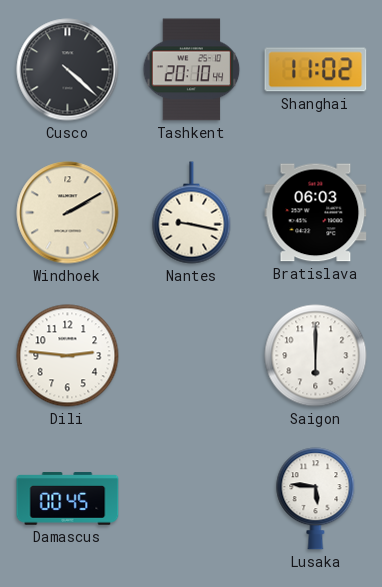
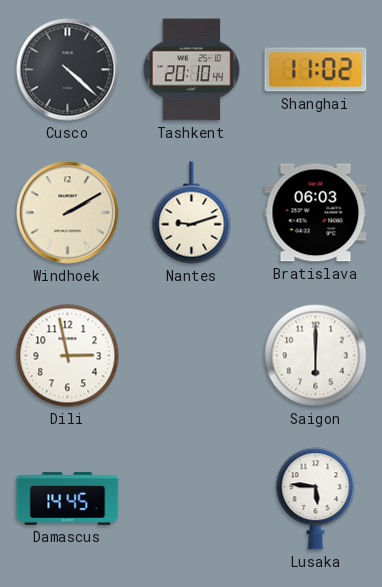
Nantes: 9:17 -> 9:12
Dili: 2:46 -> 2:58
Damascus: 00:45 -> 14:45
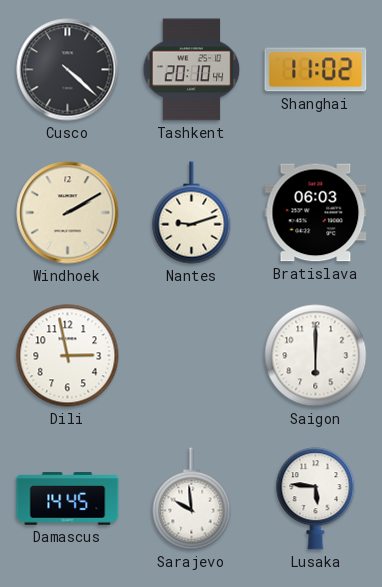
Sarajevo: none -> 9:59
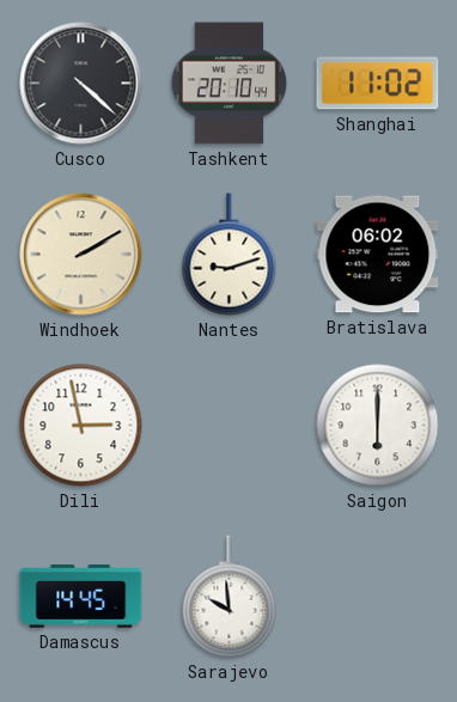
Bratislava: 06:03 -> 06:02
Lusaka: 5:46 -> none
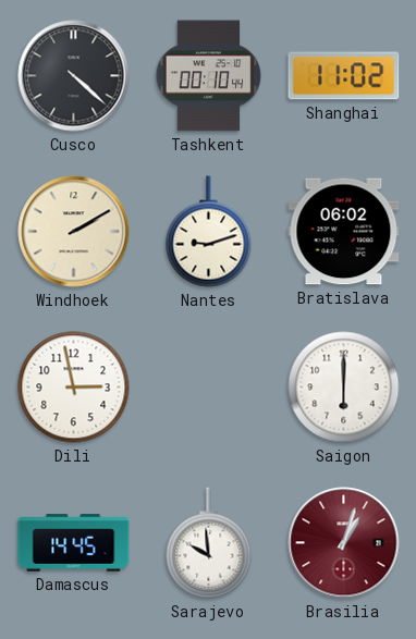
Tashkent: 20:10 -> 00:10
Brasilia: none -> 1:03
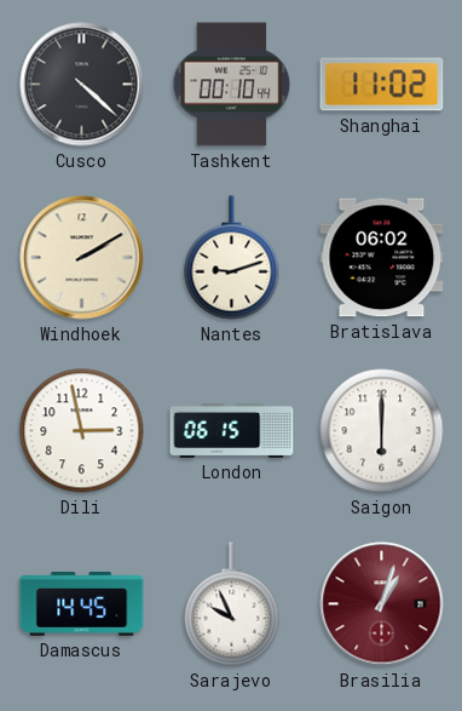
London: none -> 06:15
Sarajevo: 9:59 -> 9:56
